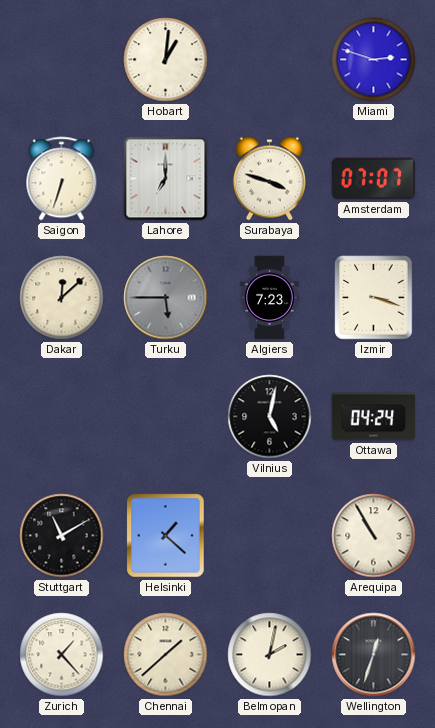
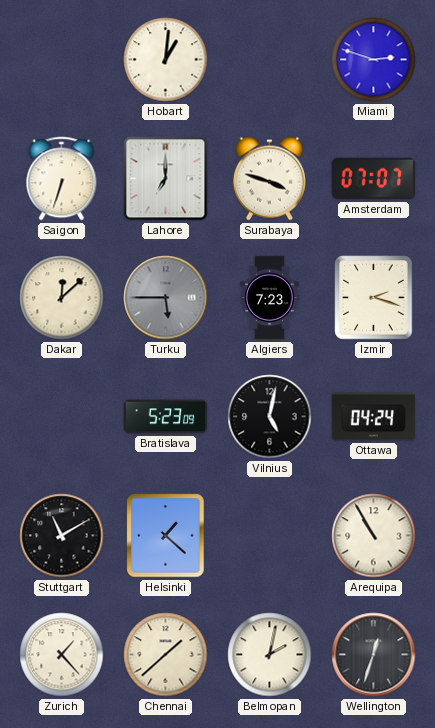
Izmir: 3:18 -> 2:18
Bratislava: none -> 5:23
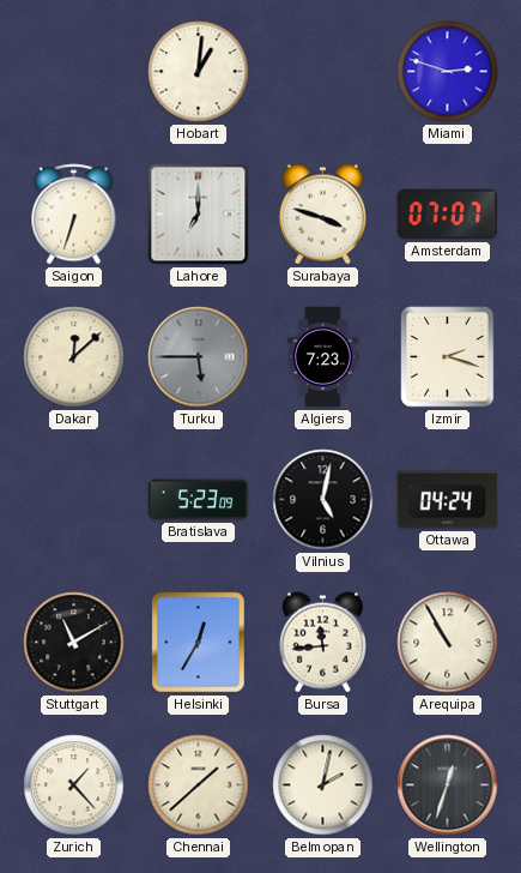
Helsinki: 1:22 -> 12:35
Bursa: none -> 11:44
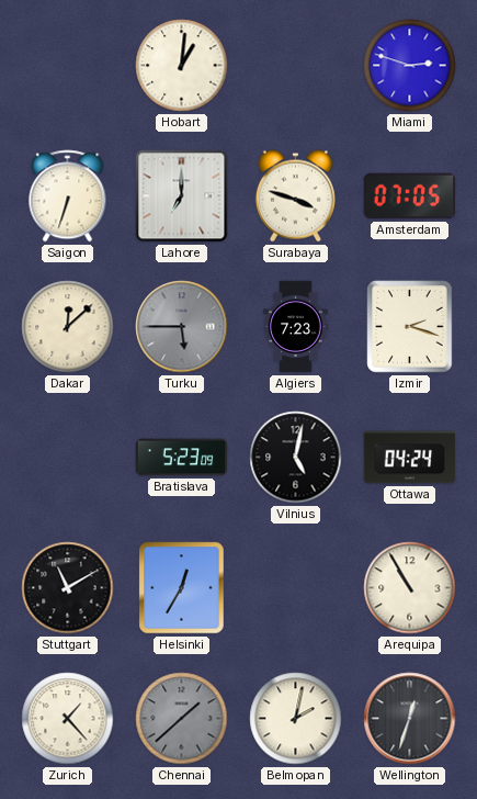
Amsterdam: 07:07 -> 07:05
Bursa: 11:44 -> none
Chennai dial: cream -> grey
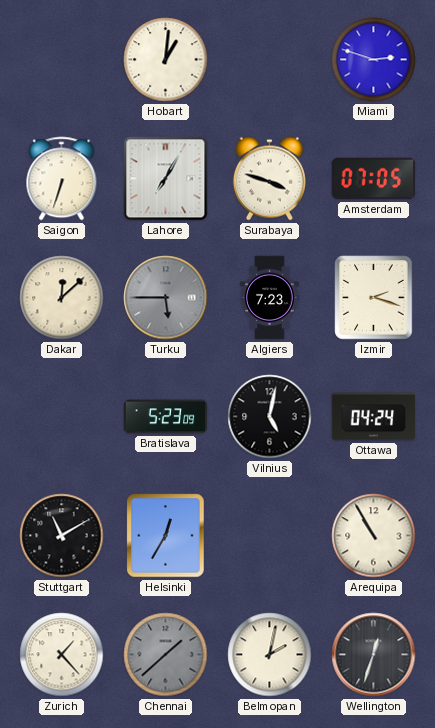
Lahore: 7:00 -> 7:05
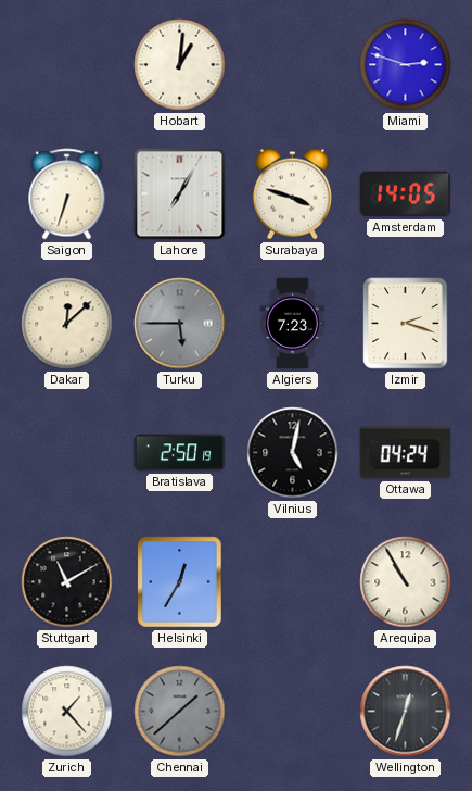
Amsterdam: 07:05 -> 14:05
Bratislava: 5:23 -> 2:50
Belmopan: 2:02 -> none
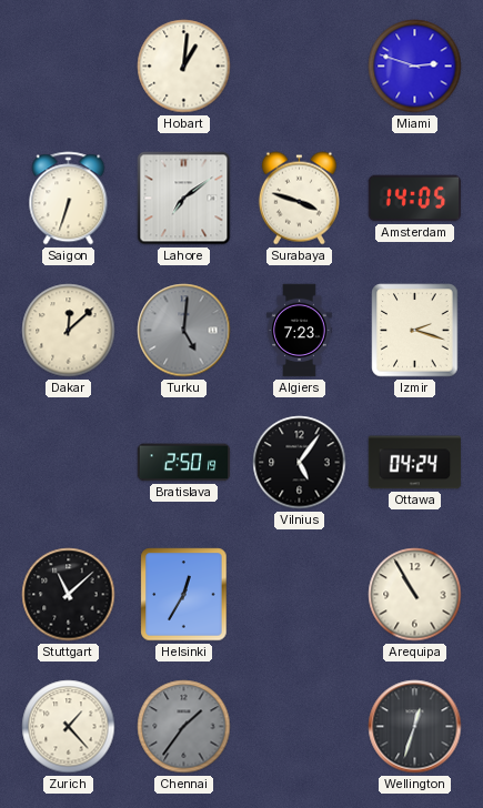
Lahore: 7:05 -> 7:09
Turku: 5:45 -> 5:01
Vilnius: 5:02 -> 5:06
Stuttgart: 11:10 -> 11:08
Chennai: 1:38 -> 1:36
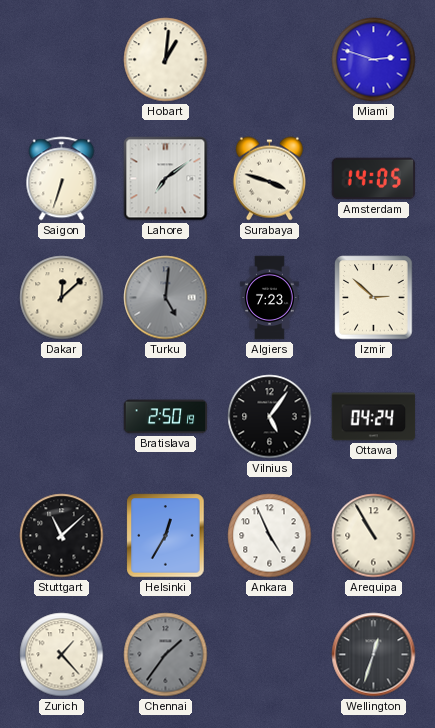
Izmir: 2:18 -> 2:52
Ankara: none -> 4:56
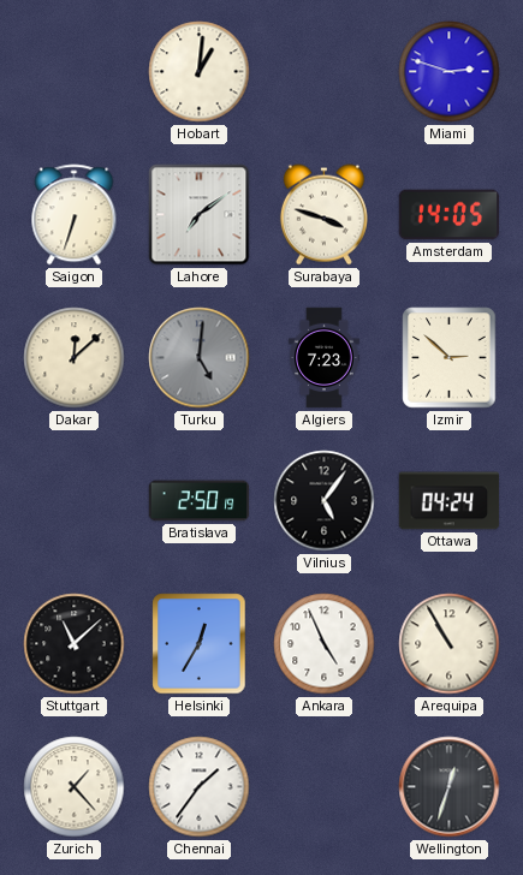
Chennai dial: grey -> white
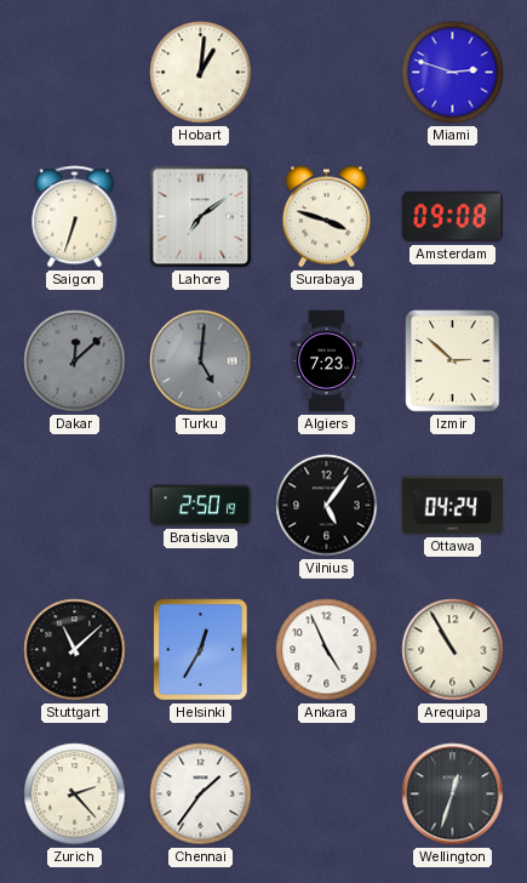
Amsterdam: 14:05 -> 09:08
Dakar dial: cream -> grey
Zurich: 1:23 -> 2:23
